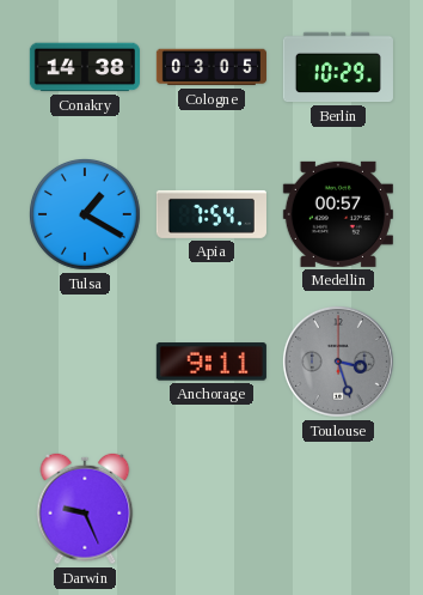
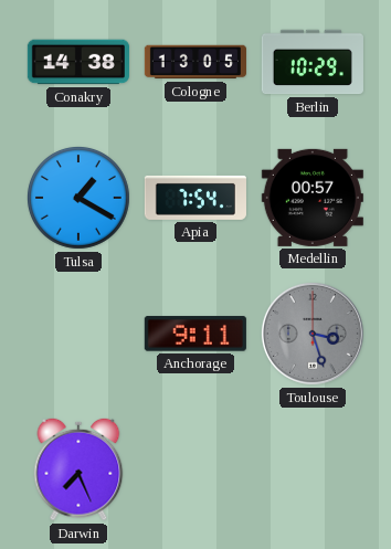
Cologne: 03:05 -> 13:05
Darwin: 9:26 -> 7:26
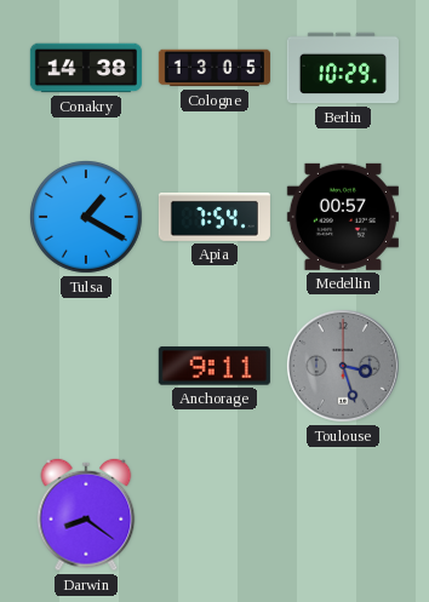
Darwin: 7:26 -> 8:21
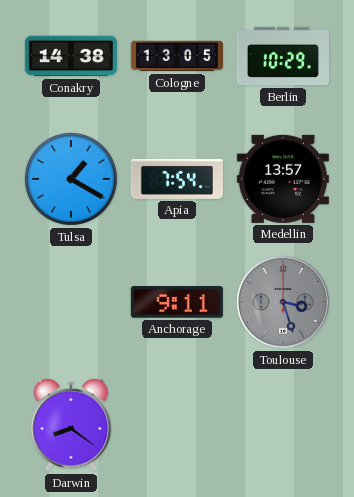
Medellin: 00:57 -> 13:57
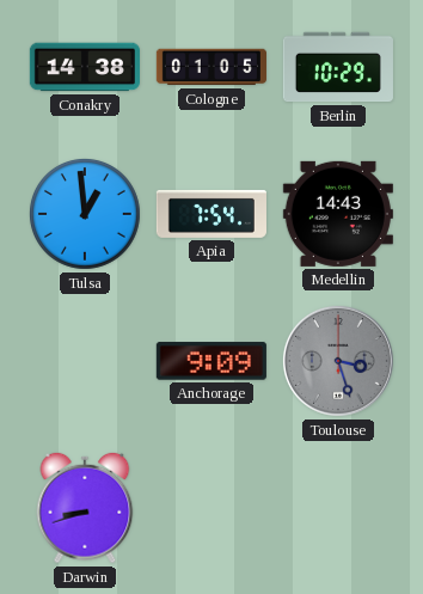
Cologne: 13:05 -> 01:05
Tulsa: 1:20 -> 12:59
Medellin: 13:57 -> 14:43
Anchorage: 9:11 -> 9:09
Darwin: 8:21 -> 8:42
